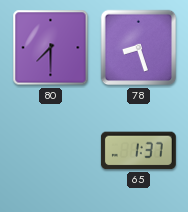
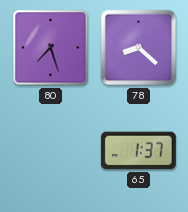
80: 7:30 -> 7:27
78: 8:27 -> 8:22
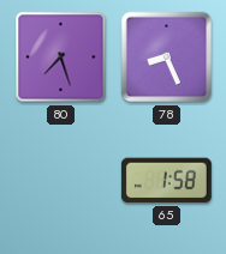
78: 8:22 -> 8:26
65: 1:37 -> 1:58
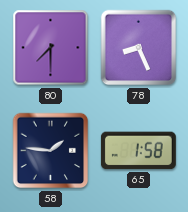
80: 7:27 -> 7:30
58: none -> 1:46
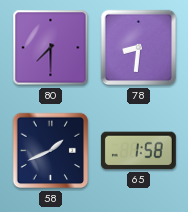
78: 8:26 -> 8:31
58: 1:46 -> 1:41
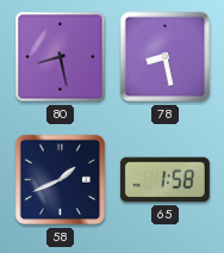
80: 7:30 -> 8:28
78: 8:31 -> 8:28
